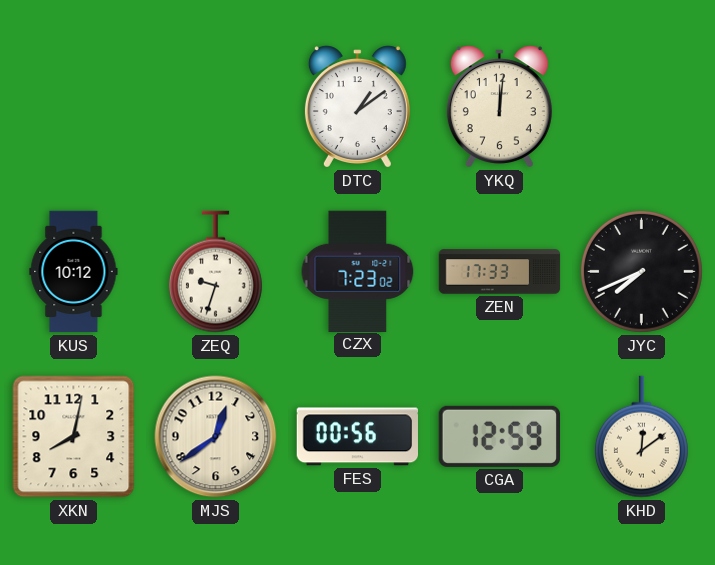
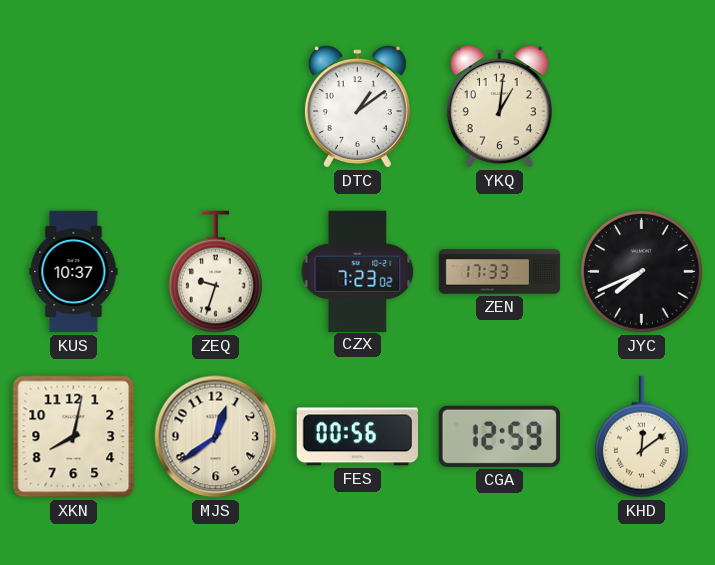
YKQ: 12:01 -> 1:01
KUS: 10:12 -> 10:37
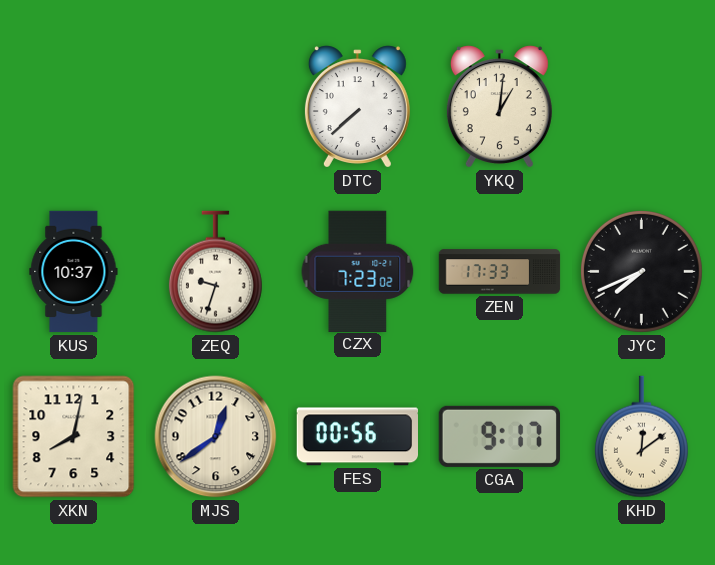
DTC: 1:09 -> 7:38
CGA: 12:59 -> 9:17
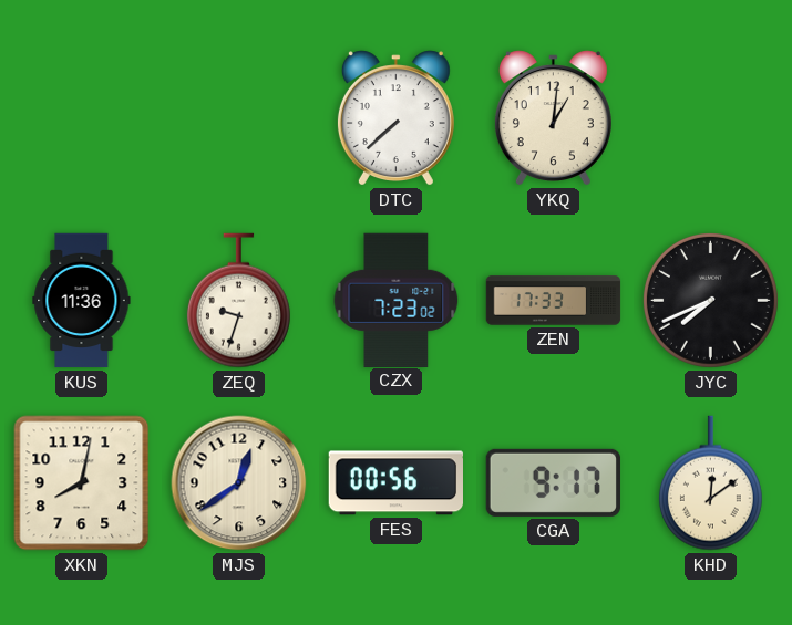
KUS: 10:37 -> 11:36
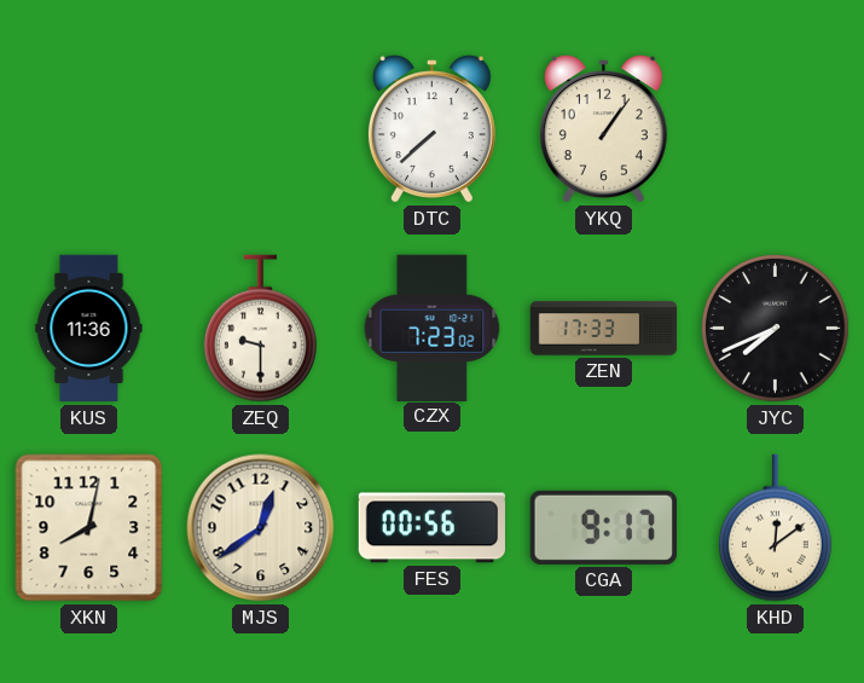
YKQ: 1:01 -> 1:06
ZEQ: 9:33 -> 9:30
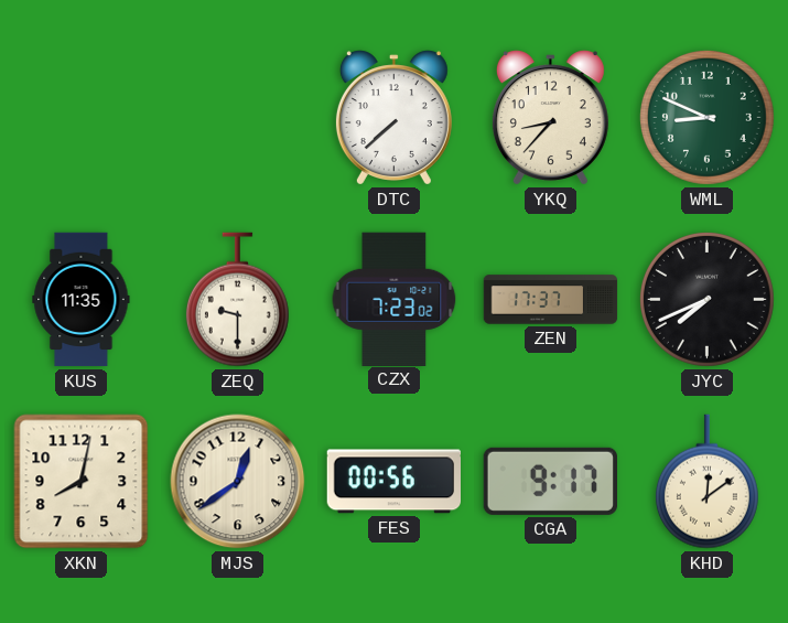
YKQ: 1:06 -> 8:37
WML: none -> 8:49
KUS: 11:36 -> 11:35
ZEN: 17:33 -> 17:37
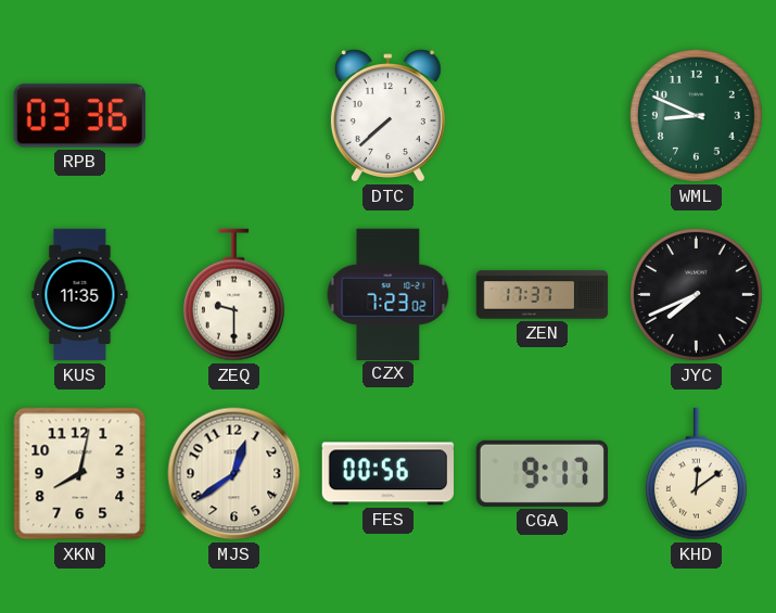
RPB: none -> 03:36
YKQ: 8:37 -> none
